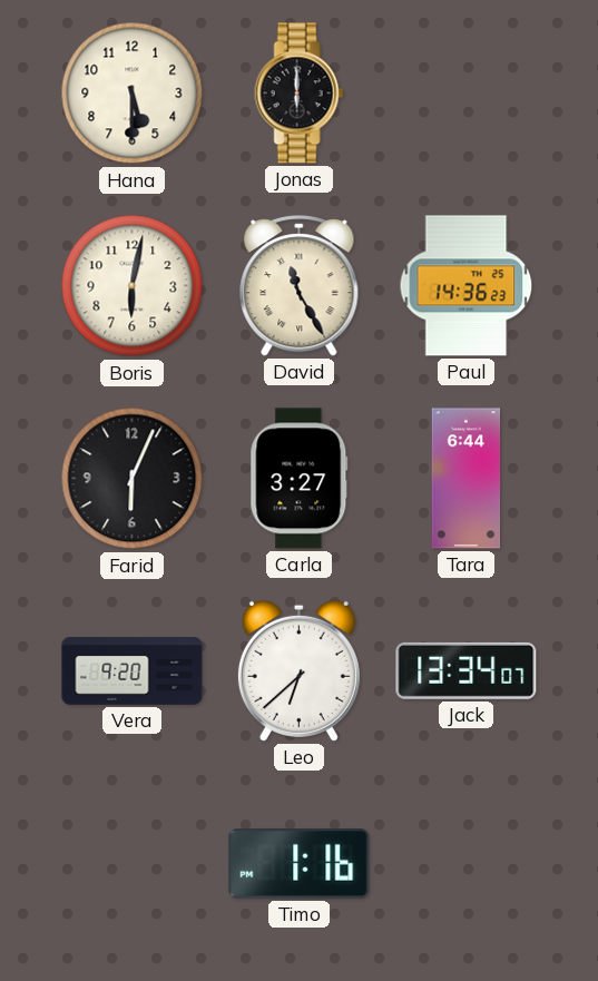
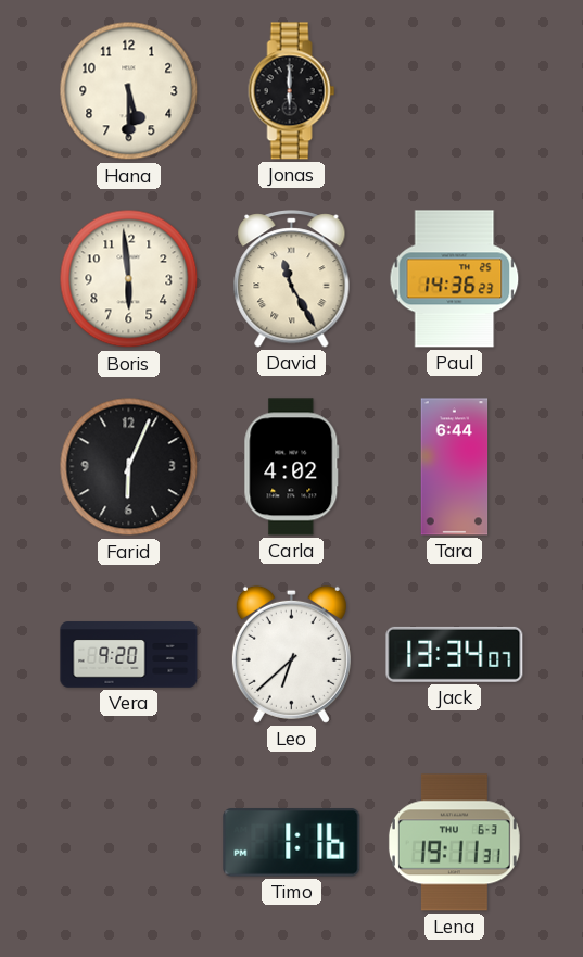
Boris: 6:02 -> 5:59
Carla: 3:27 -> 4:02
Lena: none -> 19:11
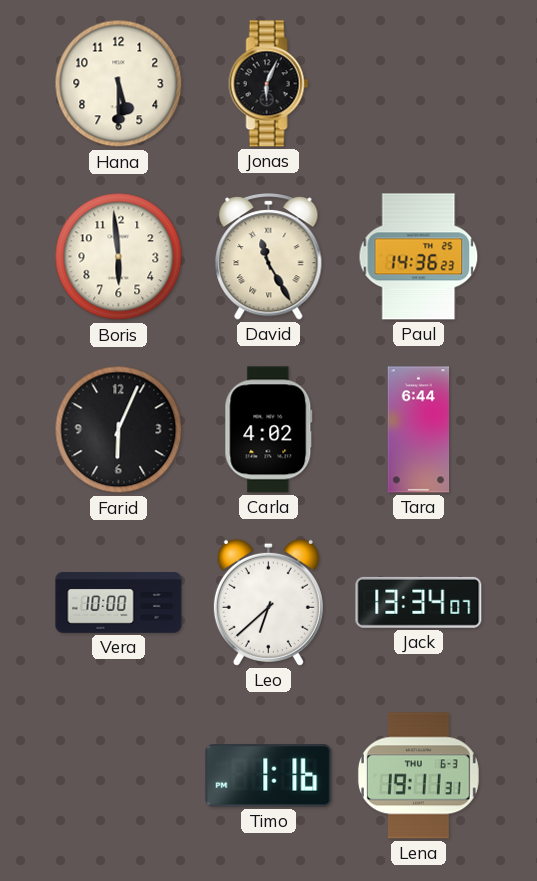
Jonas: 6:00 -> 6:04
Vera: 9:20 -> 10:00
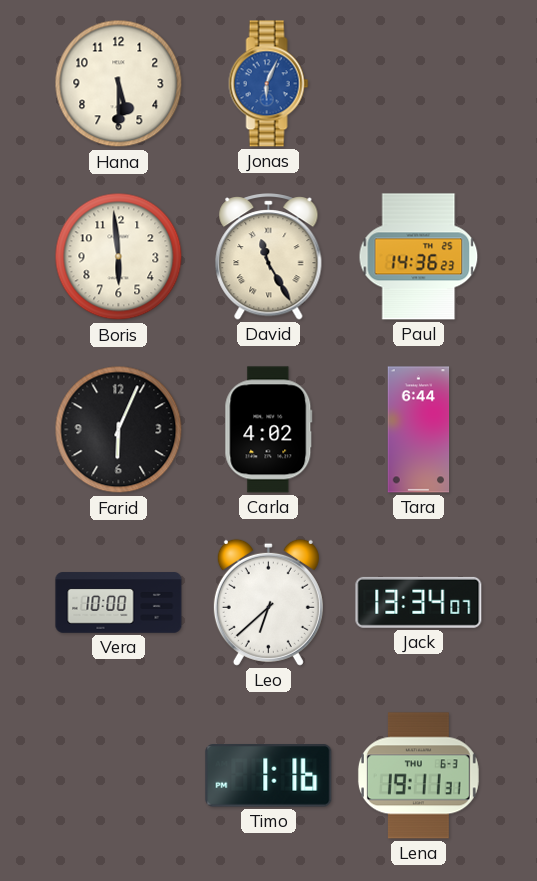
Jonas dial: black -> blue
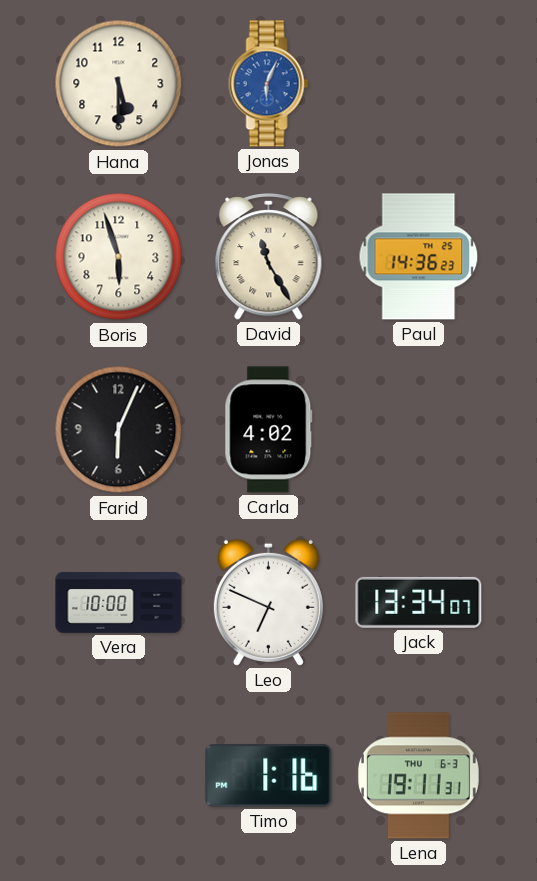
Boris: 5:59 -> 5:57
Tara: 6:44 -> none
Leo: 6:38 -> 6:49
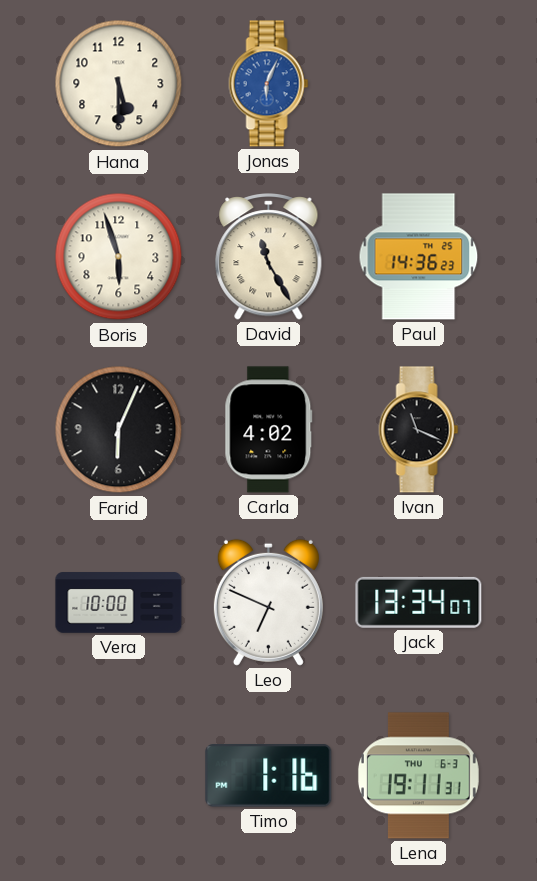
Ivan: none -> 11:19
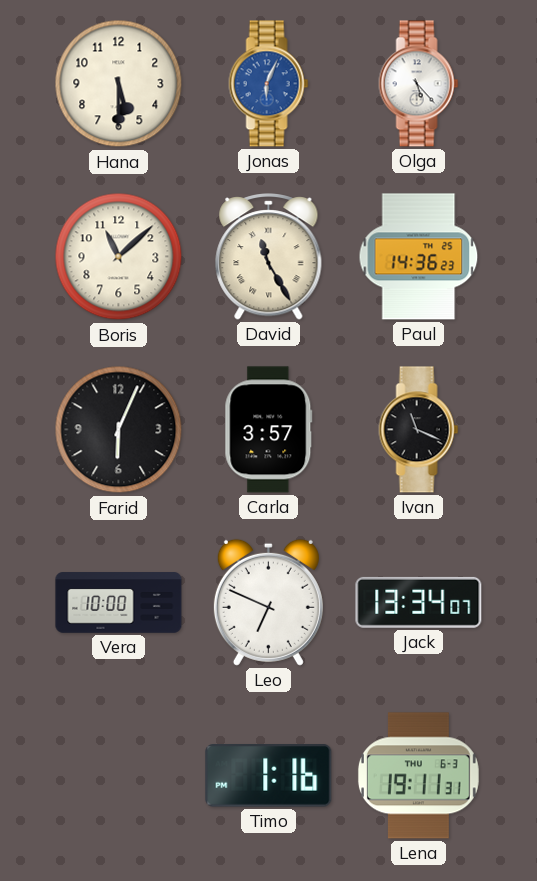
Olga: none -> 5:23
Boris: 5:57 -> 11:08
Carla: 4:02 -> 3:57
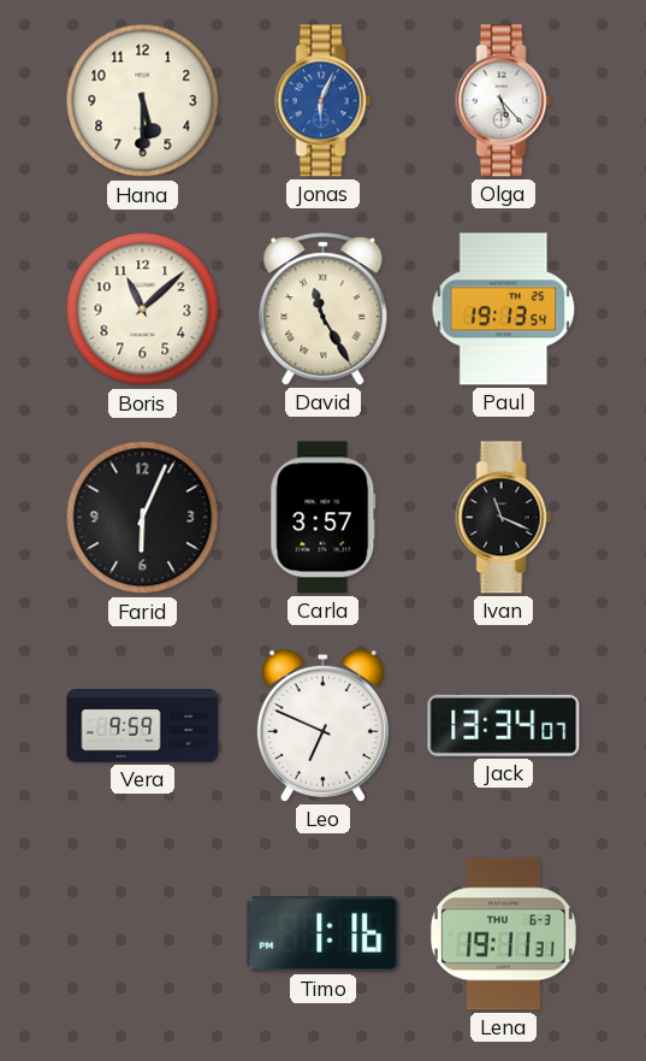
Paul: 14:36 -> 19:13
Vera: 10:00 -> 9:59
